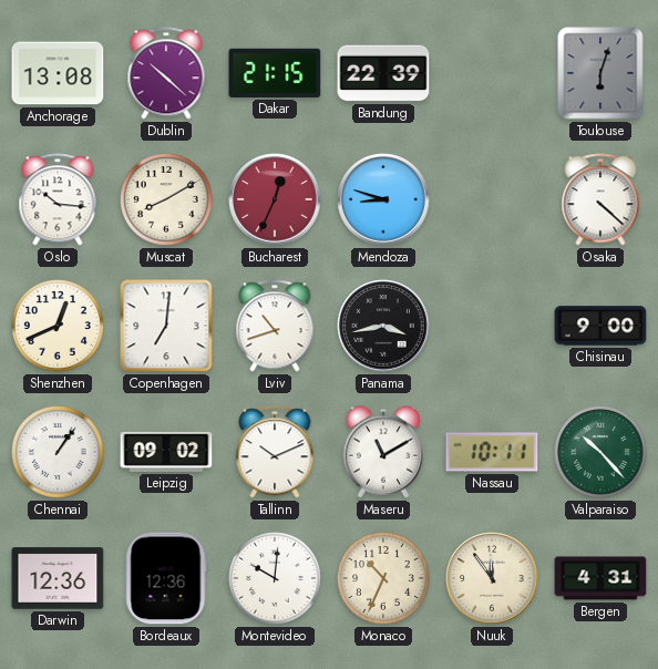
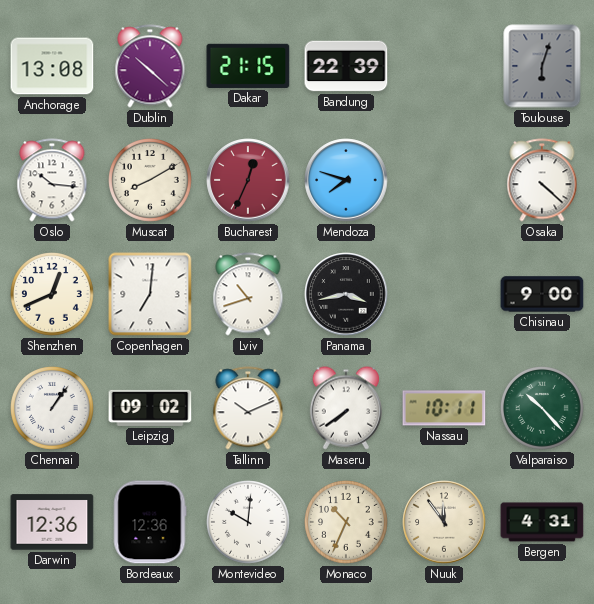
Mendoza: 8:48 -> 7:48
Maseru: 11:10 -> 7:39
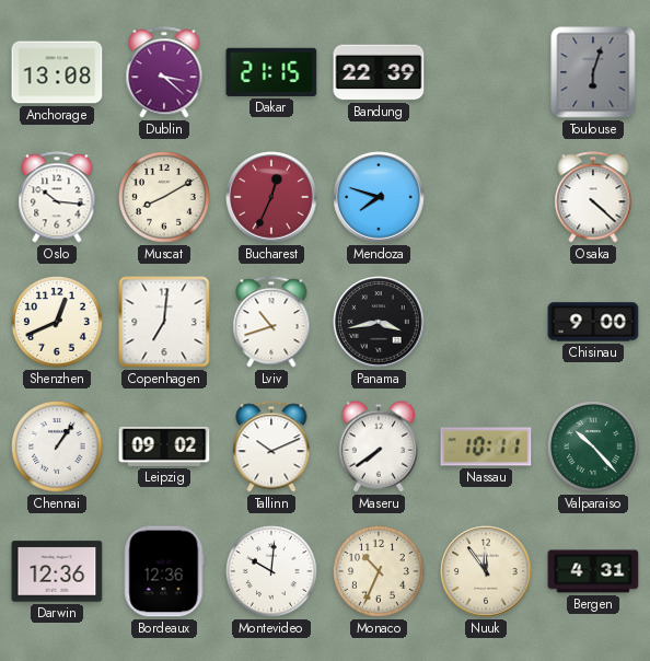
Dublin: 10:22 -> 3:22
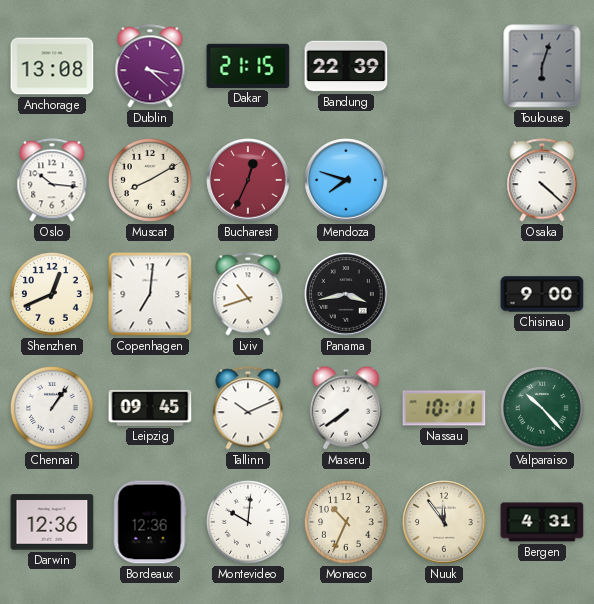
Leipzig: 09:02 -> 09:45
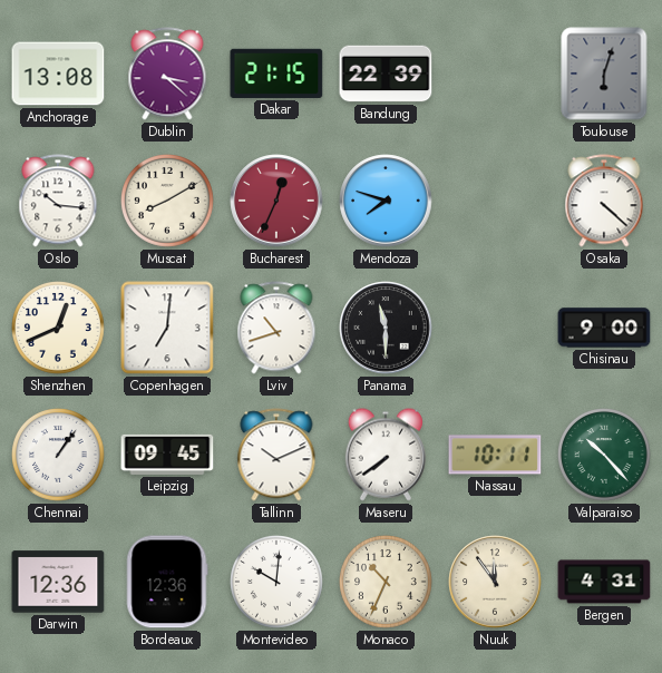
Panama: 3:43 -> 11:30
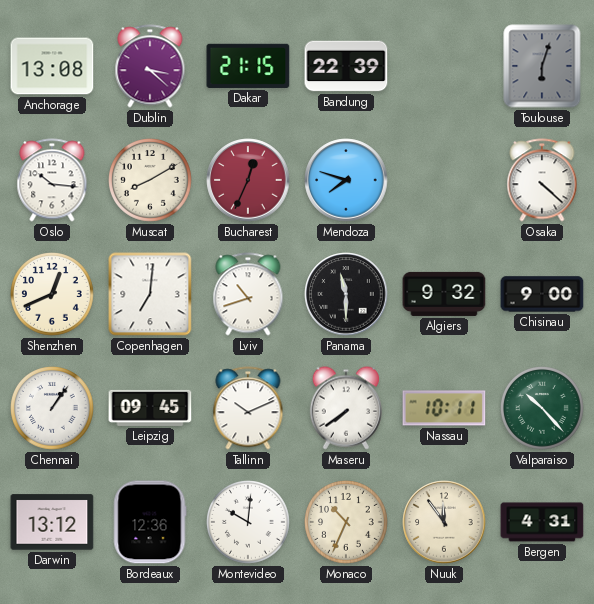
Algiers: none -> 9:32
Darwin: 12:36 -> 13:12
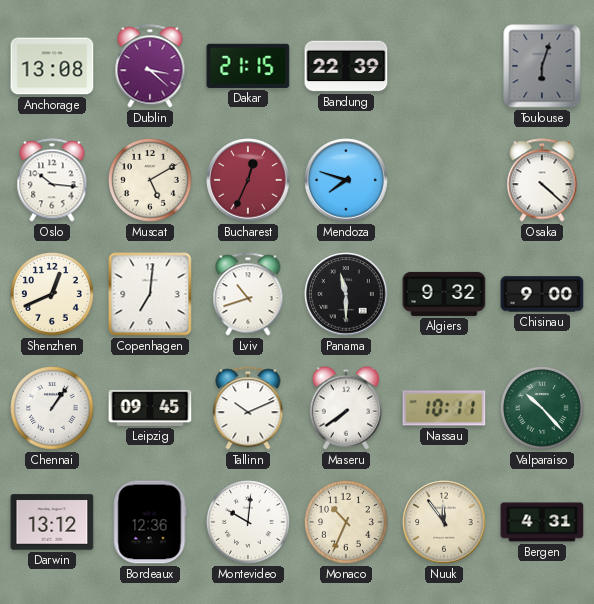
Muscat: 8:10 -> 5:10
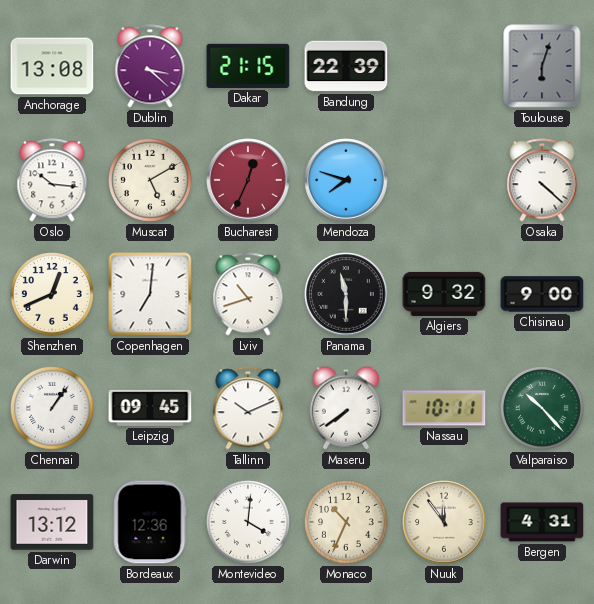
Montevideo: 10:01 -> 4:01
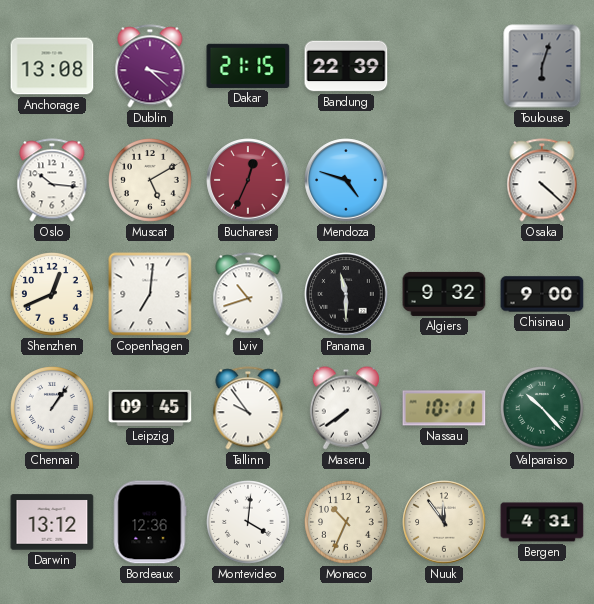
Mendoza: 7:48 -> 4:48
Tallinn: 10:11 -> 9:54
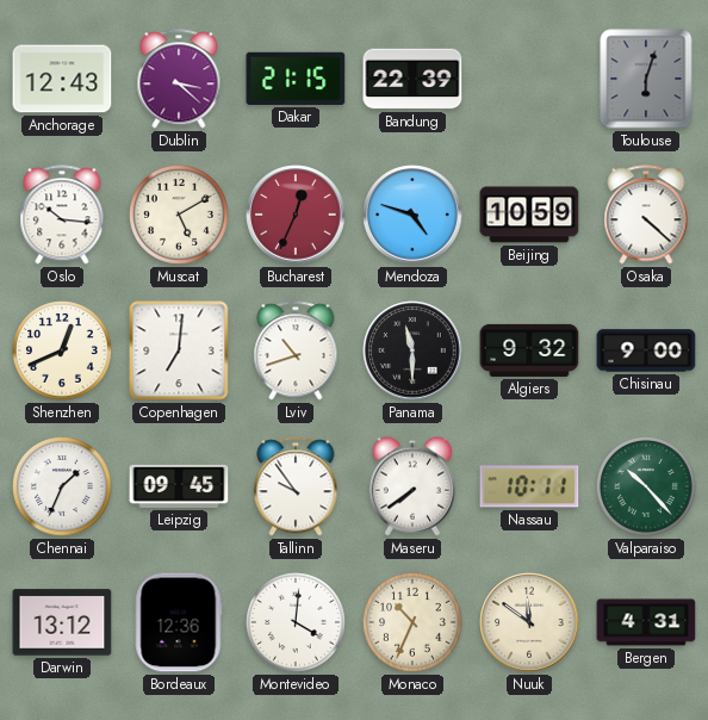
Anchorage: 13:08 -> 12:43
Beijing: none -> 10:59
Chennai: 1:06 -> 1:34
Nuuk: 11:54 -> 11:51
